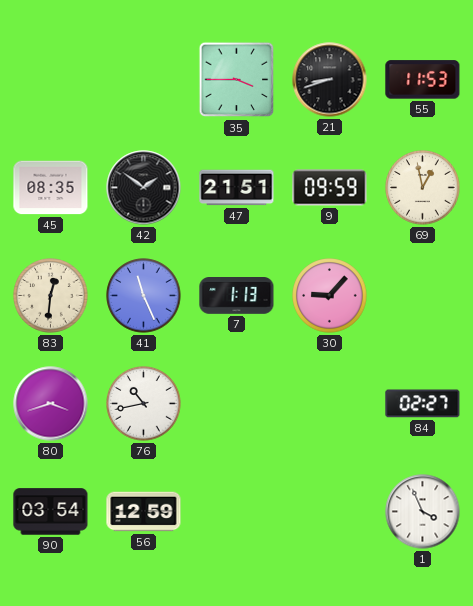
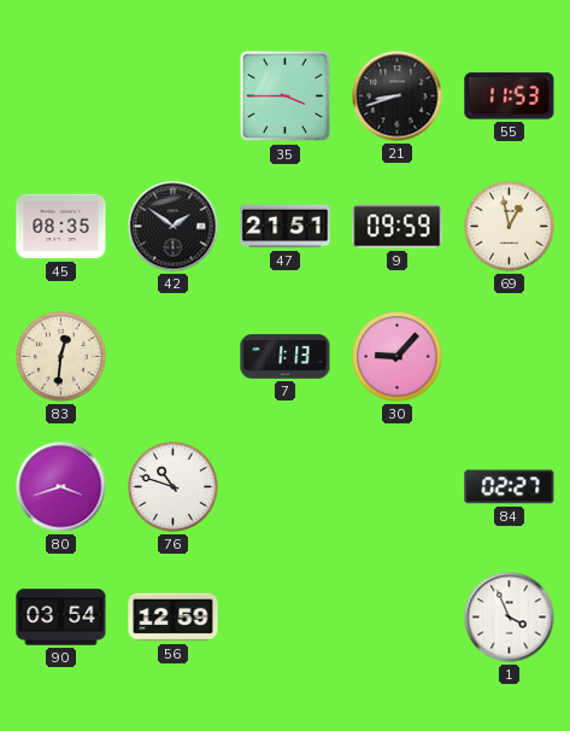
41: 11:26 -> none
76: 10:43 -> 10:48
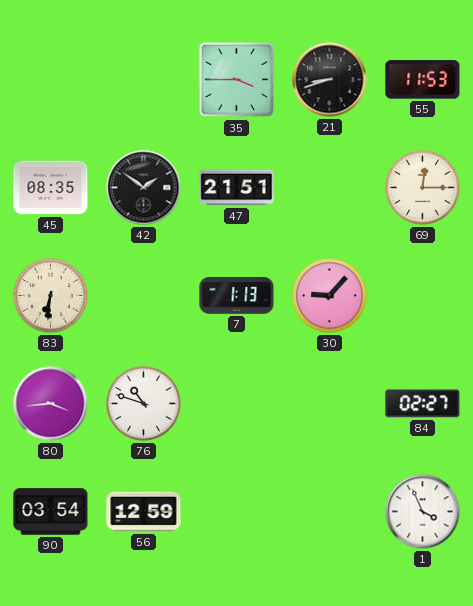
9: 09:59 -> none
69: 12:58 -> 12:15
83: 12:31 -> 6:31
80: 3:42 -> 3:44
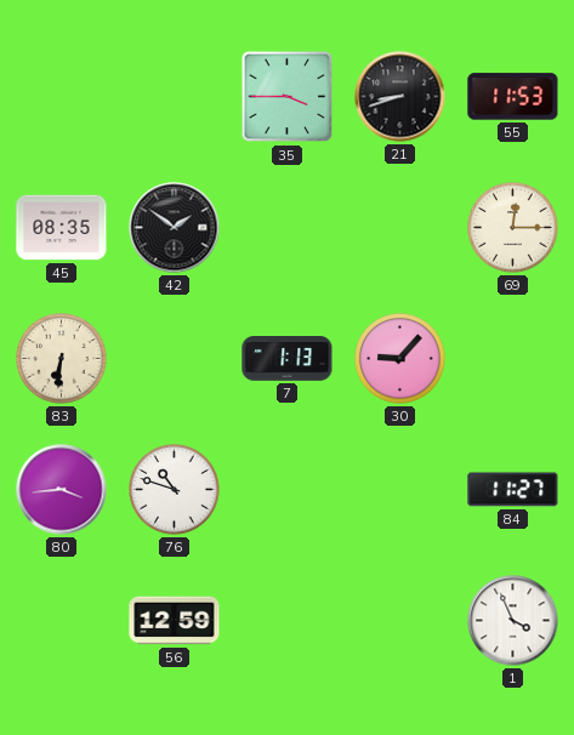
47: 21:51 -> none
84: 02:27 -> 11:27
90: 03:54 -> none
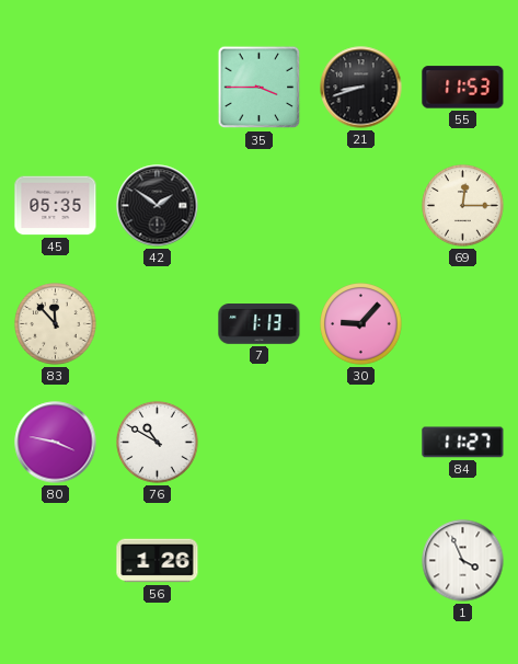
45: 08:35 -> 05:35
83: 6:31 -> 11:53
80: 3:44 -> 3:47
76: 10:48 -> 10:50
56: 12:59 -> 1:26
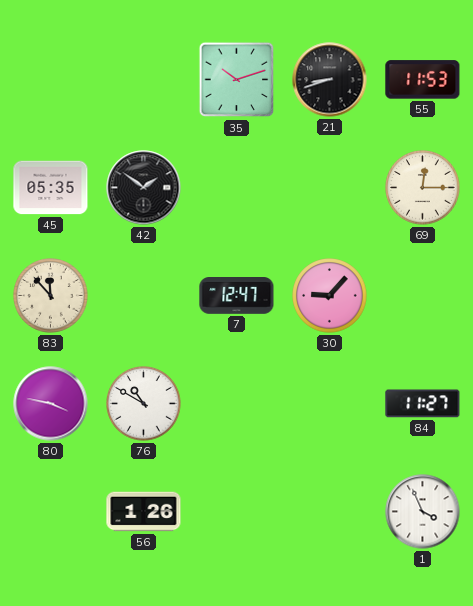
35: 3:45 -> 10:12
7: 1:13 -> 12:47
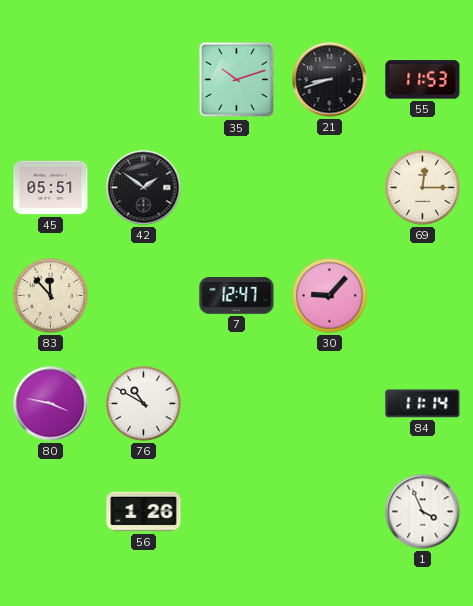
45: 05:35 -> 05:51
84: 11:27 -> 11:14
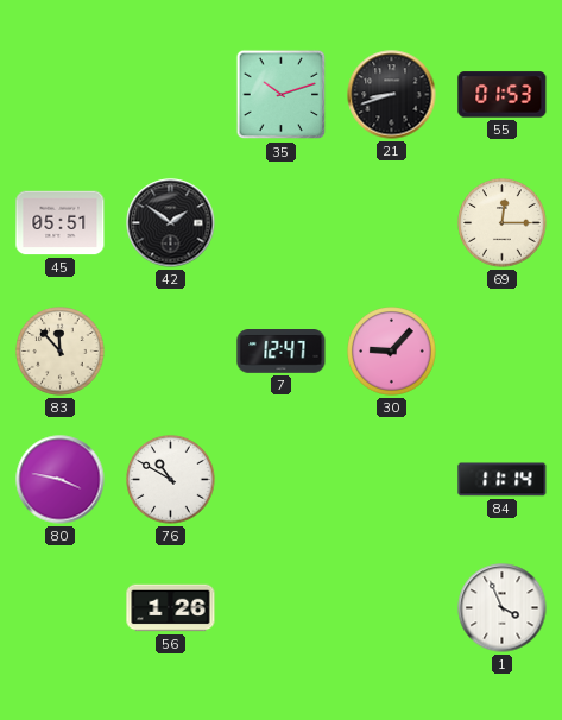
55: 11:53 -> 01:53
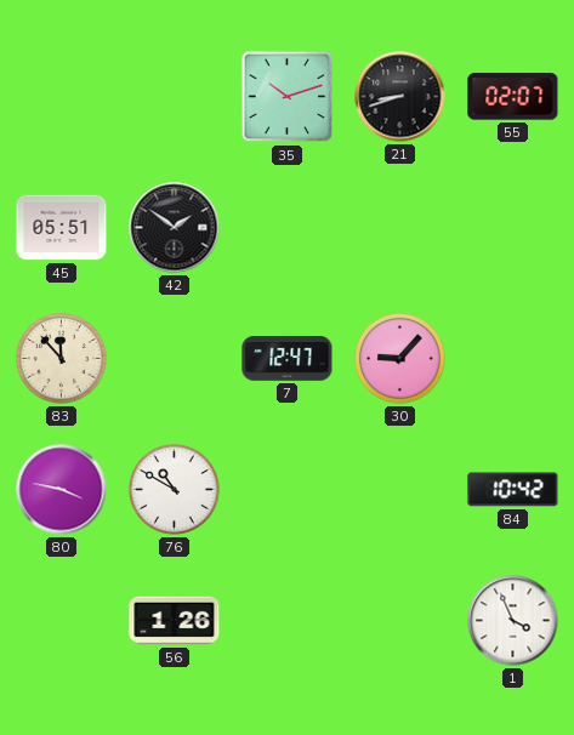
55: 01:53 -> 02:07
69: 12:15 -> none
84: 11:14 -> 10:42
